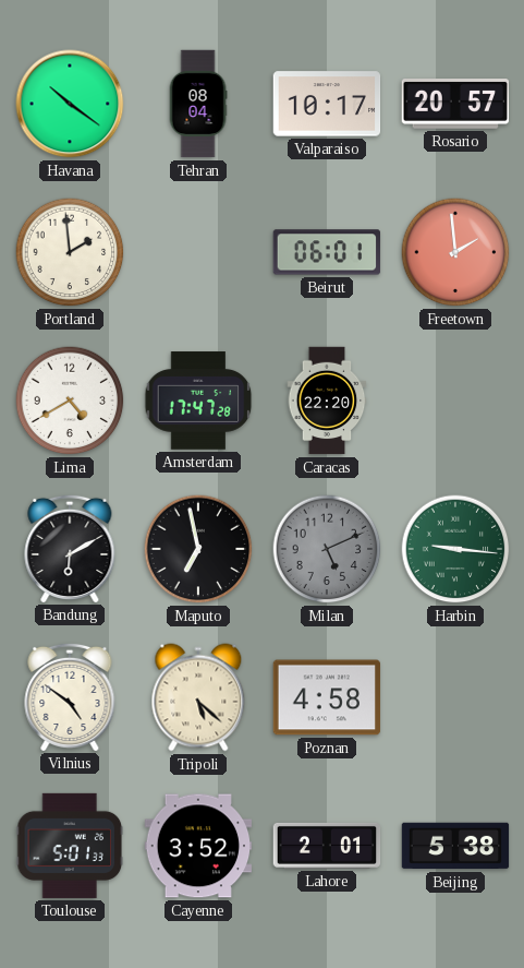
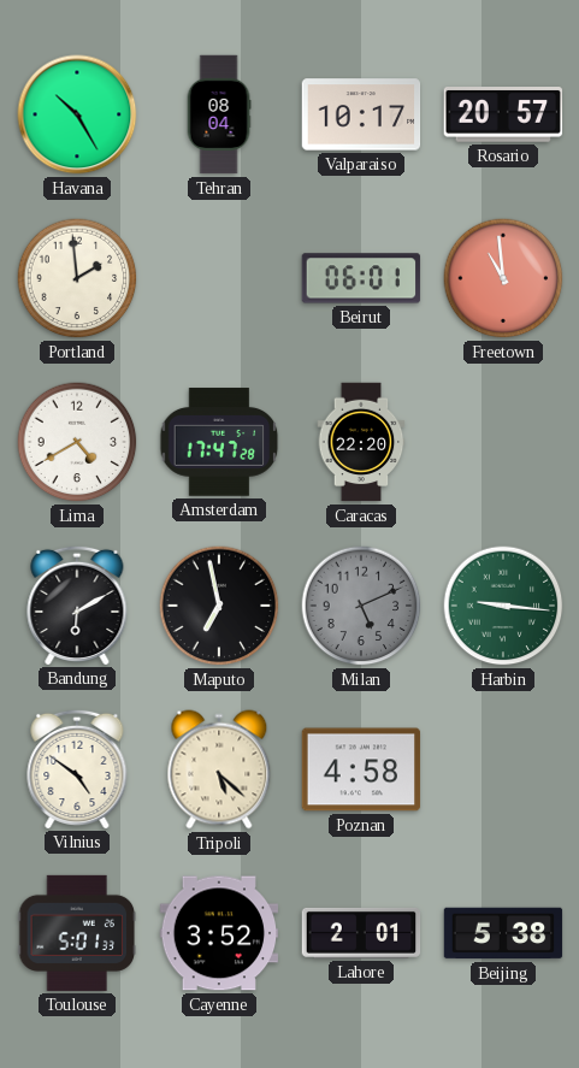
Havana: 10:21 -> 10:25
Freetown: 1:59 -> 10:59
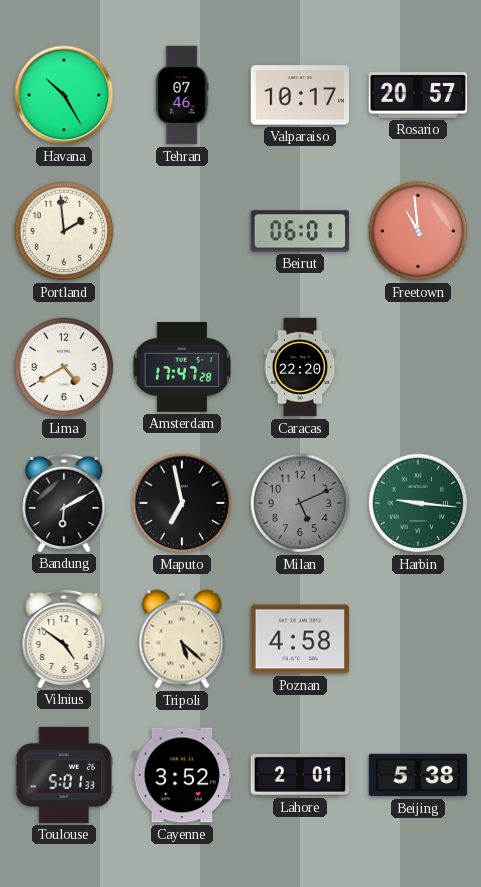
Tehran: 08:04 -> 07:46
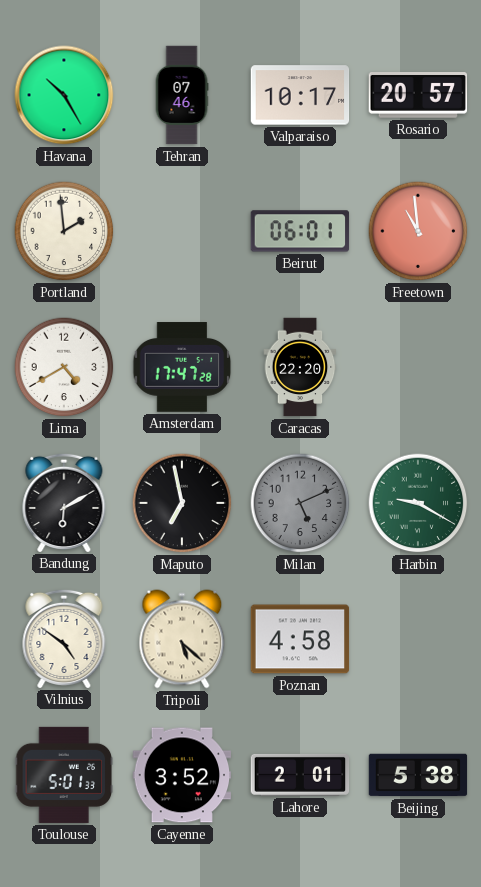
Harbin: 9:16 -> 9:20
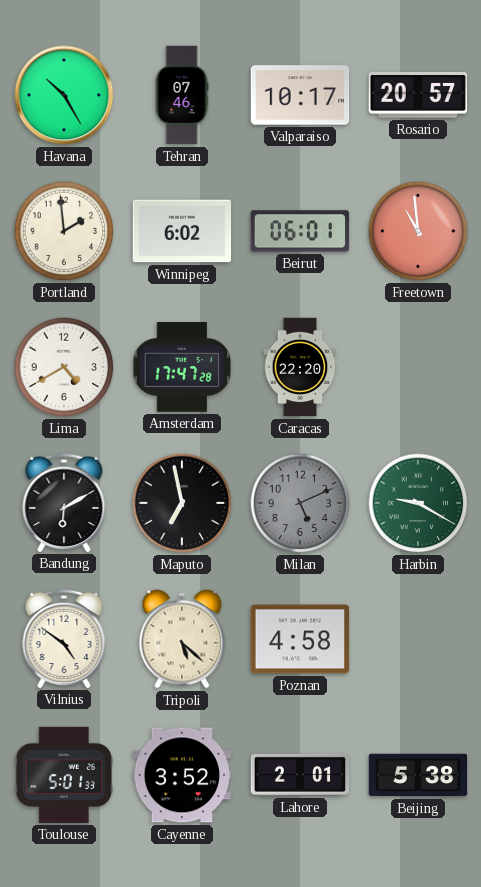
Winnipeg: none -> 6:02
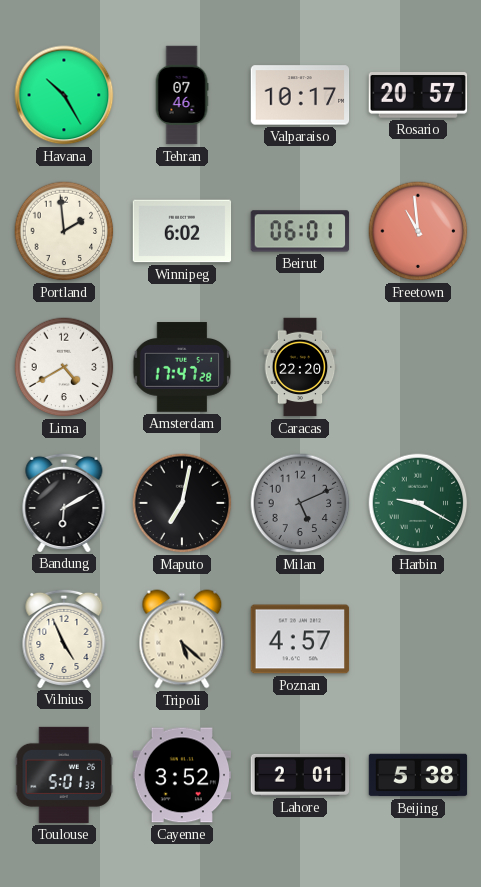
Maputo: 6:58 -> 7:02
Vilnius: 4:51 -> 4:56
Poznan: 4:58 -> 4:57
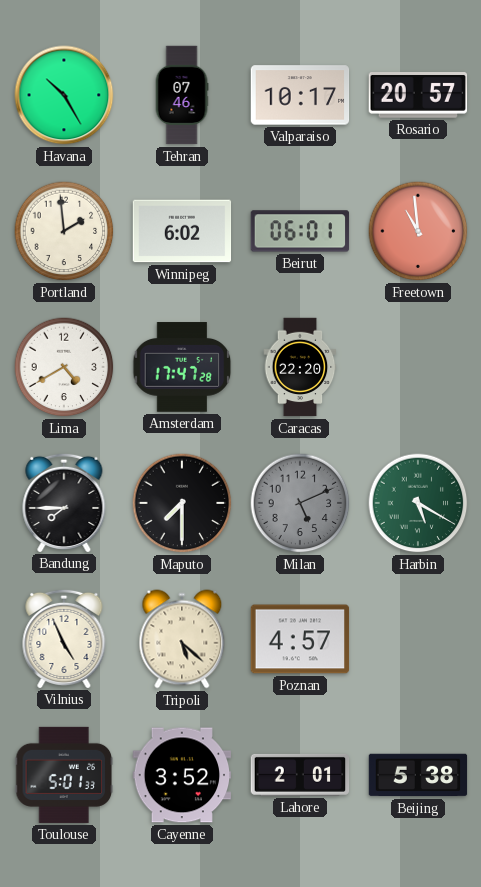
Bandung: 6:10 -> 7:45
Maputo: 7:02 -> 7:30
Harbin: 9:20 -> 5:20
